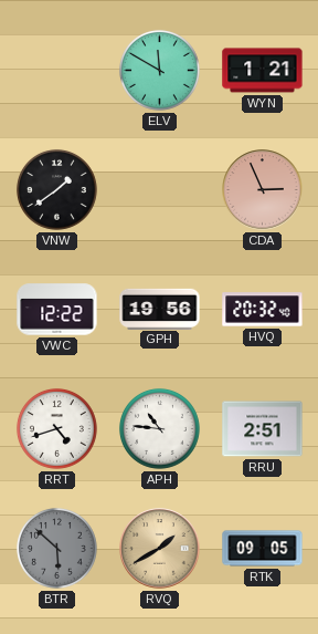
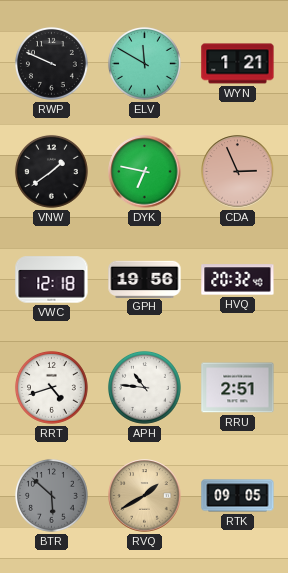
RWP: none -> 9:49
DYK: none -> 6:47
VWC: 12:22 -> 12:18
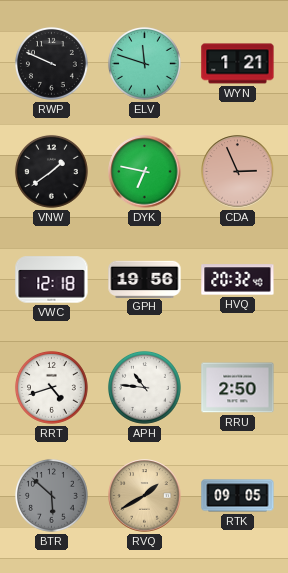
ELV: 11:50 -> 11:48
RRU: 2:51 -> 2:50
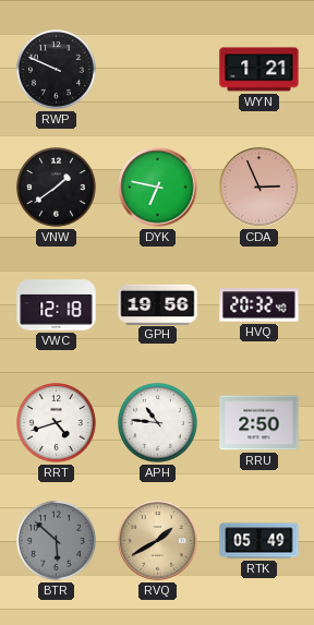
ELV: 11:48 -> none
RTK: 09:05 -> 05:49
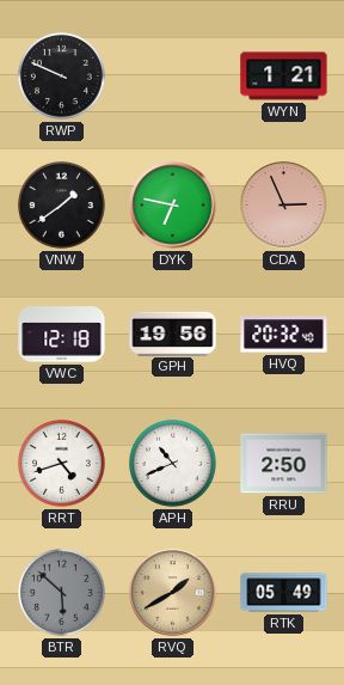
APH: 10:46 -> 10:41
